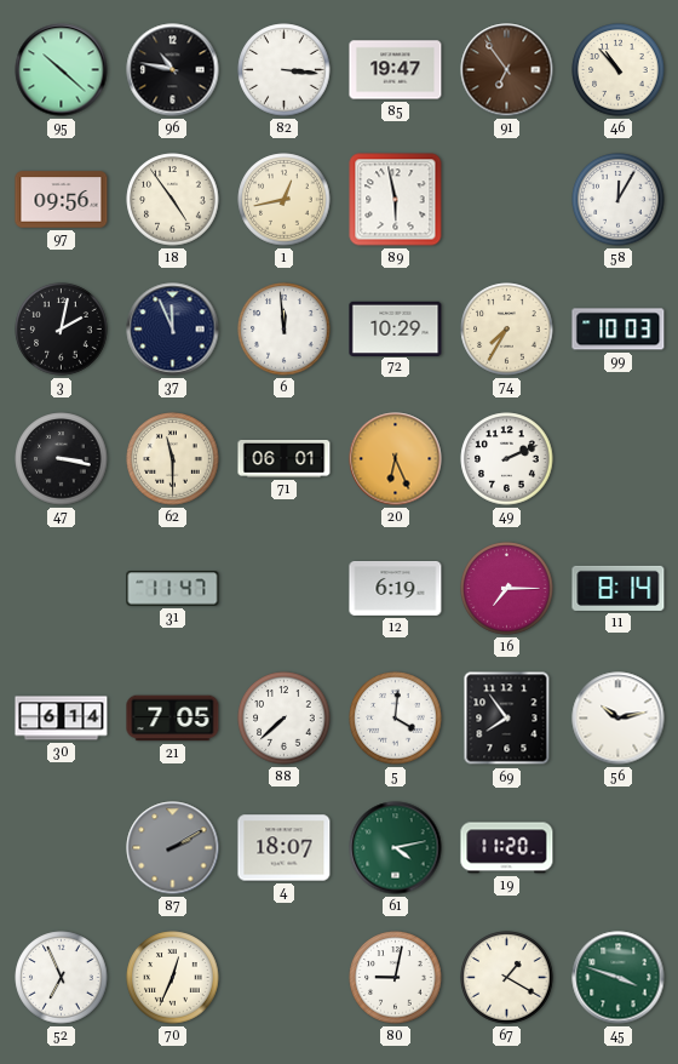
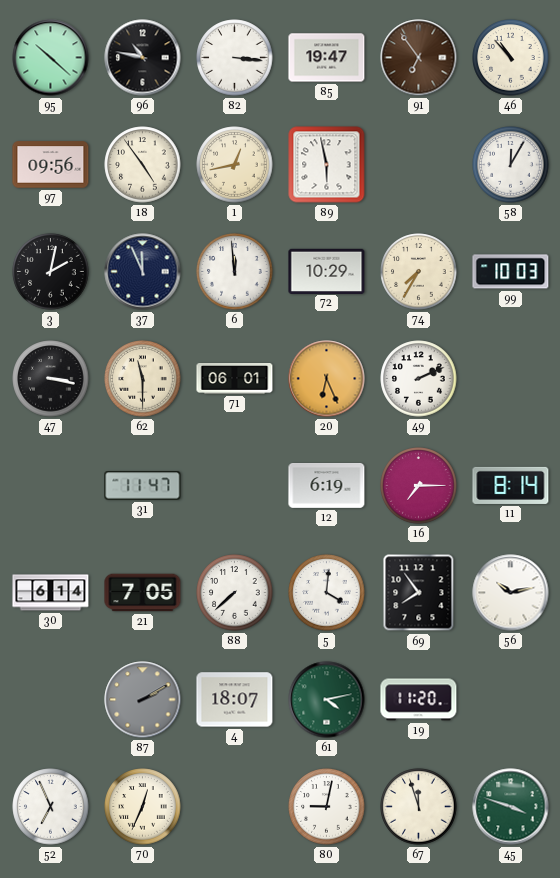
67: 1:20 -> 11:57
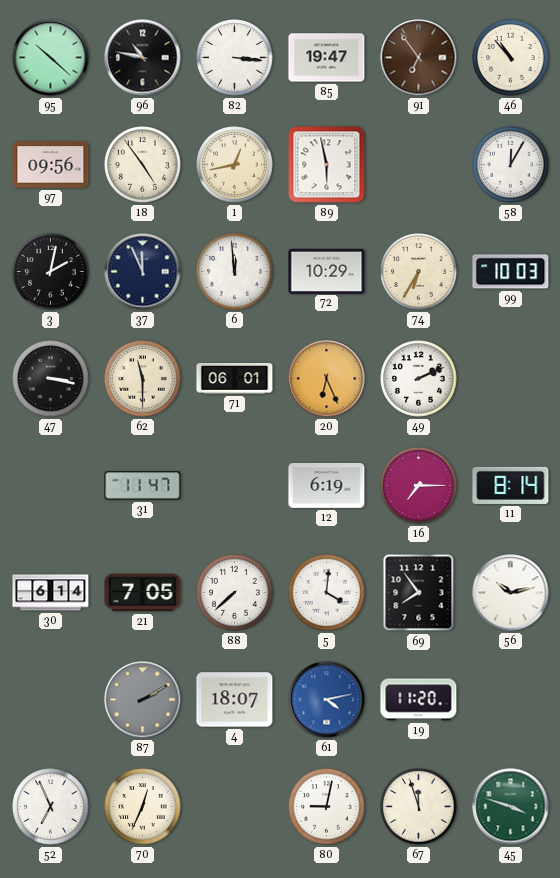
74: 7:35 -> 6:35
61 dial: green -> blue
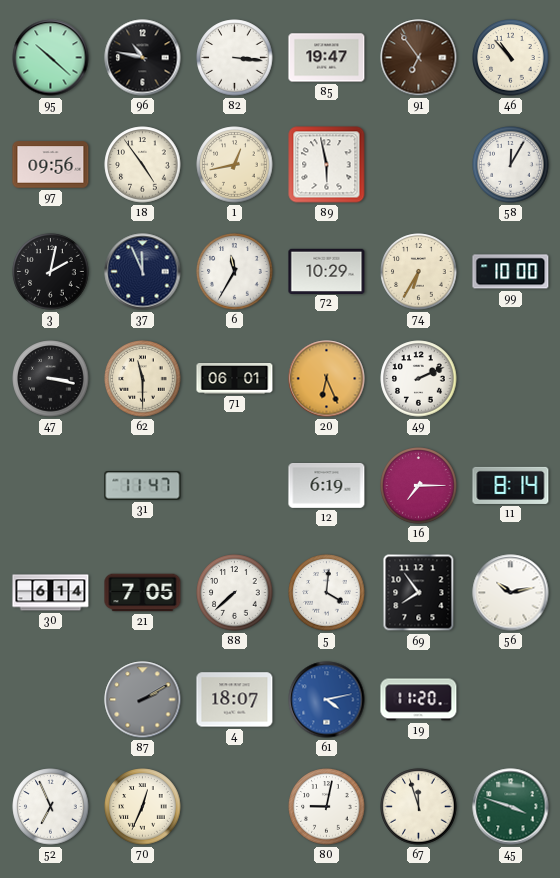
6: 11:59 -> 11:35
99: 10:03 -> 10:00
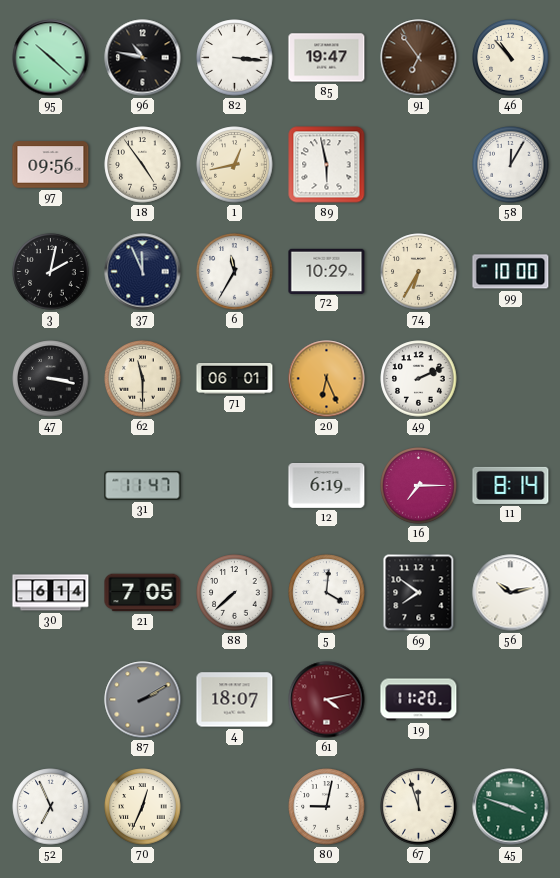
69: 7:54 -> 7:51
61 dial: blue -> burgundy
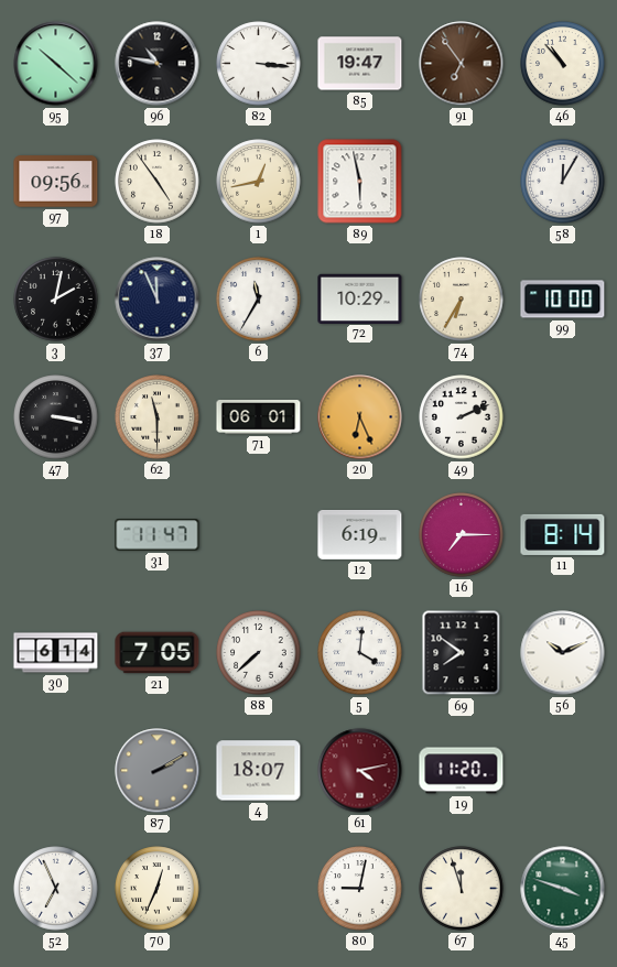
56: 10:13 -> 10:11
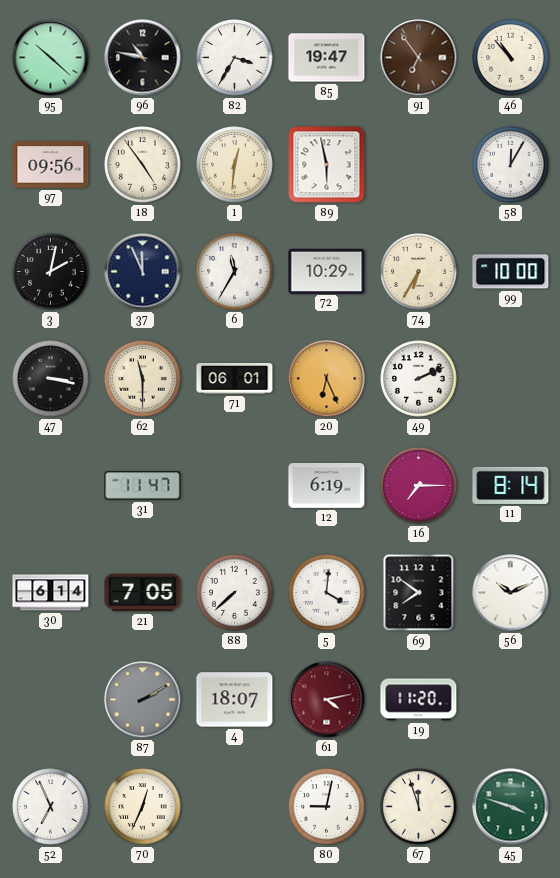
82: 3:16 -> 3:35
1: 12:43 -> 12:31
